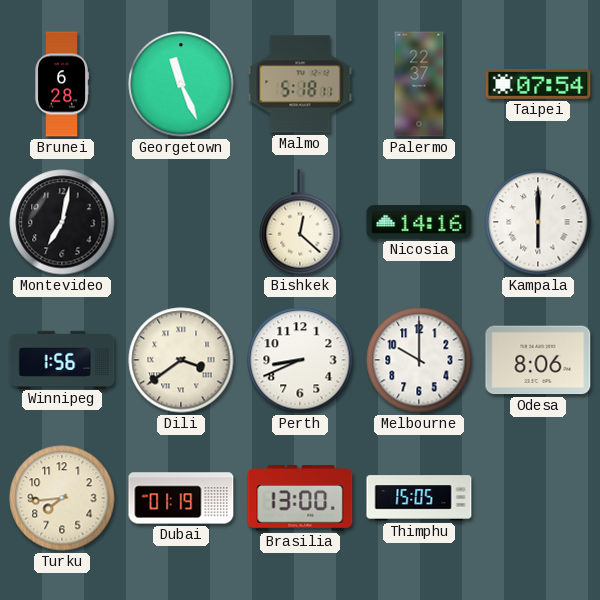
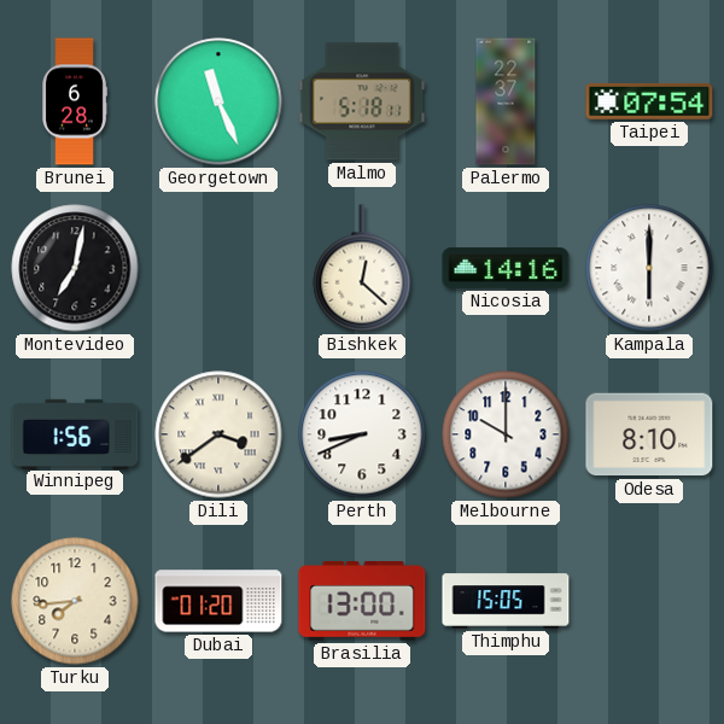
Odesa: 8:06 -> 8:10
Dubai: 01:19 -> 01:20
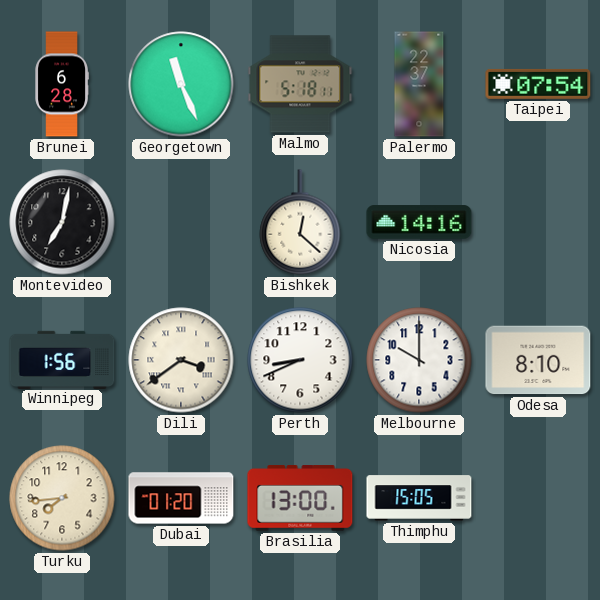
Kampala: 6:00 -> none
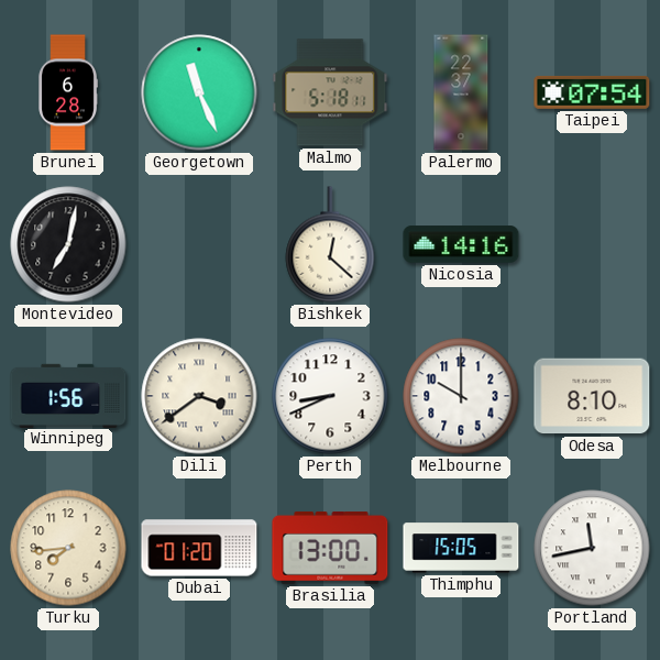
Portland: none -> 11:43
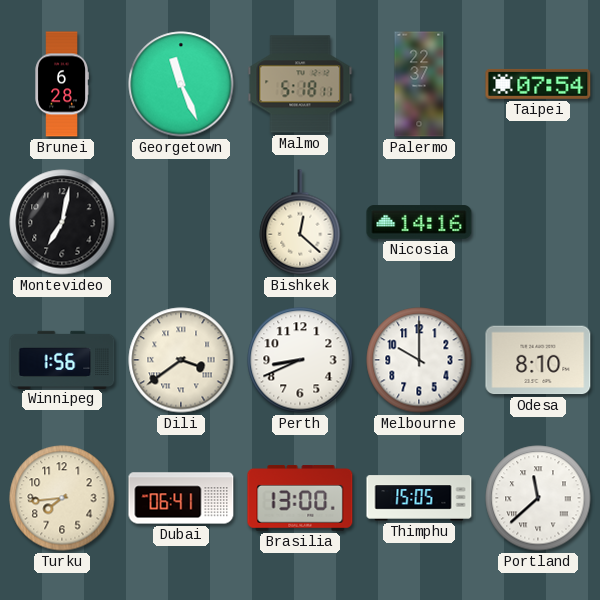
Dubai: 01:20 -> 06:41
Portland: 11:43 -> 11:38
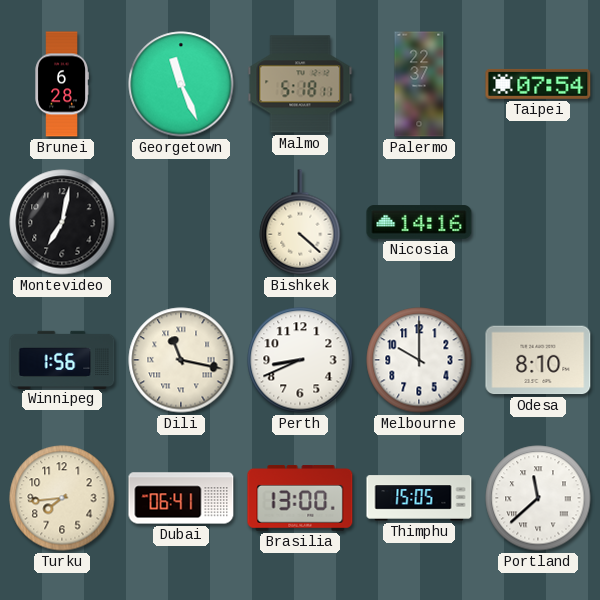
Bishkek: 12:22 -> 4:22
Dili: 3:39 -> 11:17
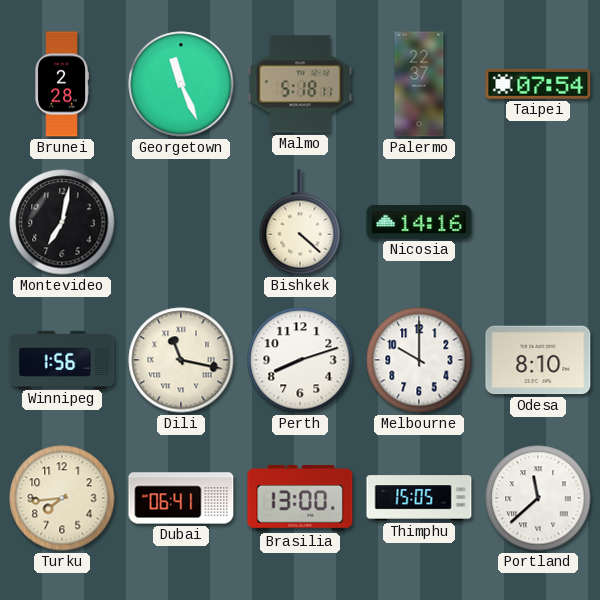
Brunei: 6:28 -> 2:28
Perth: 8:41 -> 8:12
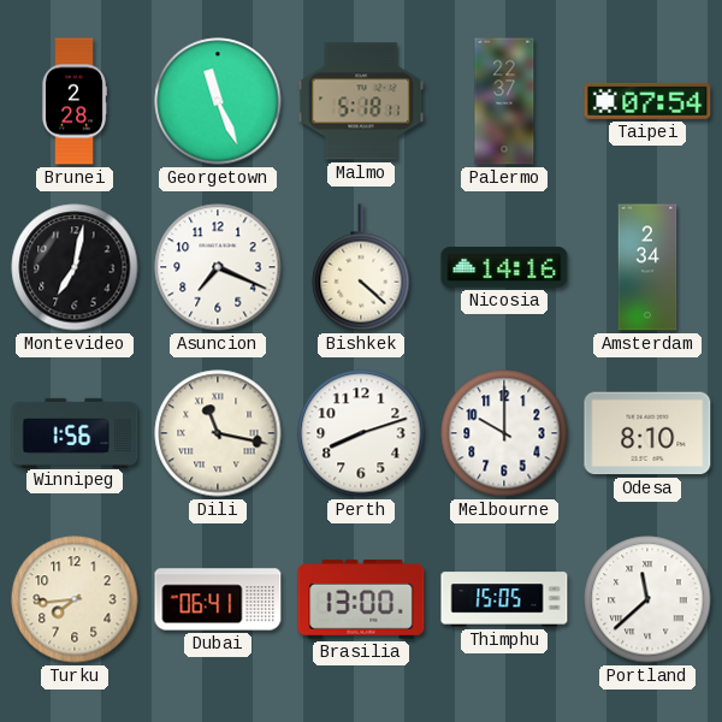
Asuncion: none -> 7:19
Amsterdam: none -> 2:34
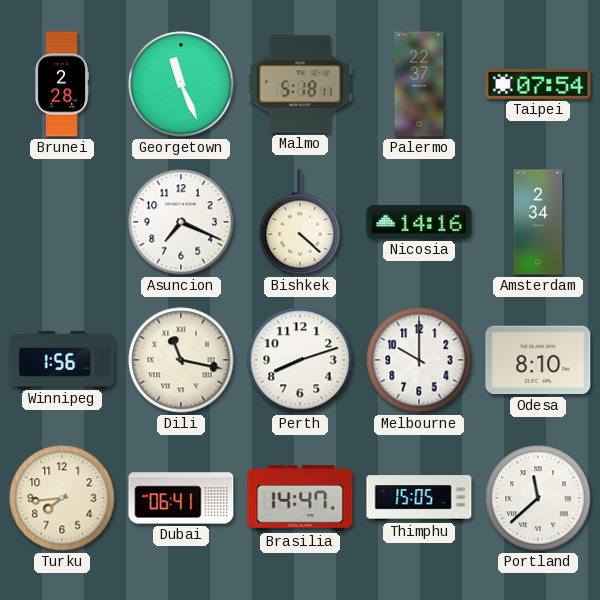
Montevideo: 7:02 -> none
Brasilia: 13:00 -> 14:47
